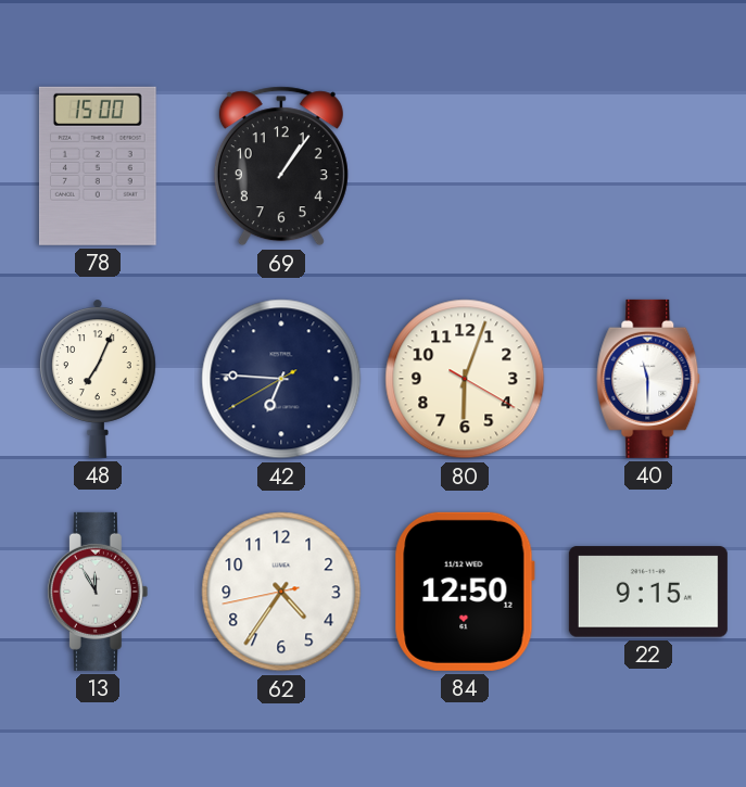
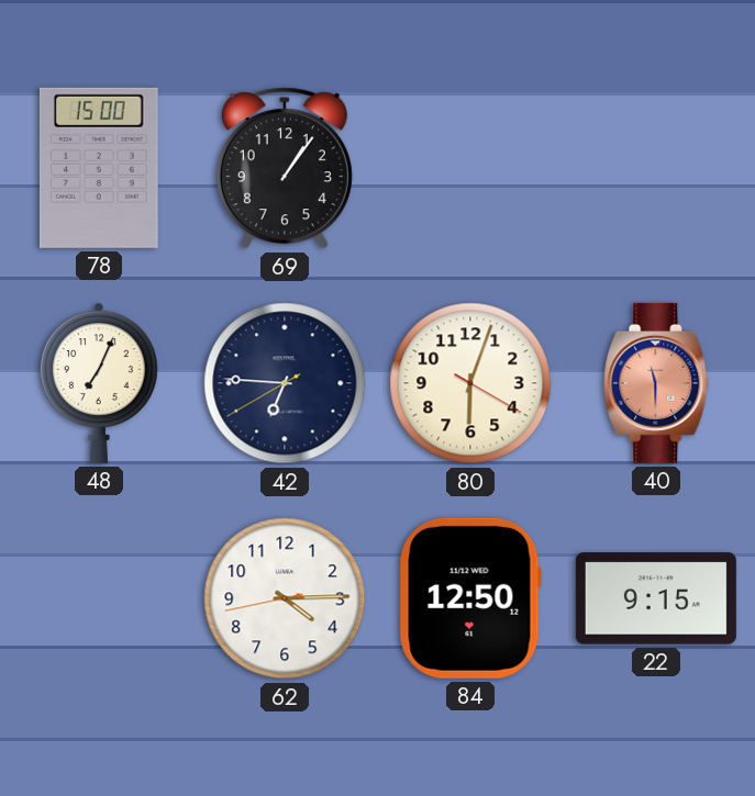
40 dial: white -> salmon
13: 11:55 -> none
62: 4:35 -> 4:14
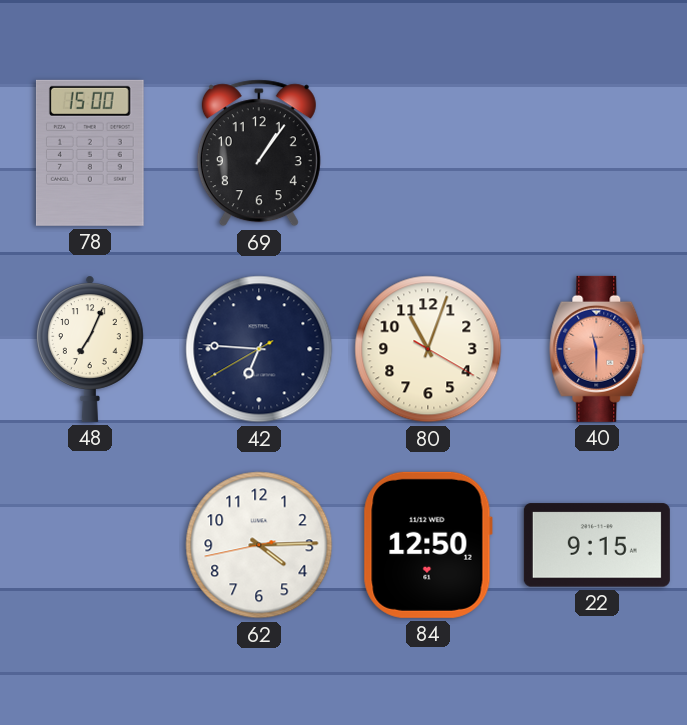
80: 6:03 -> 11:03
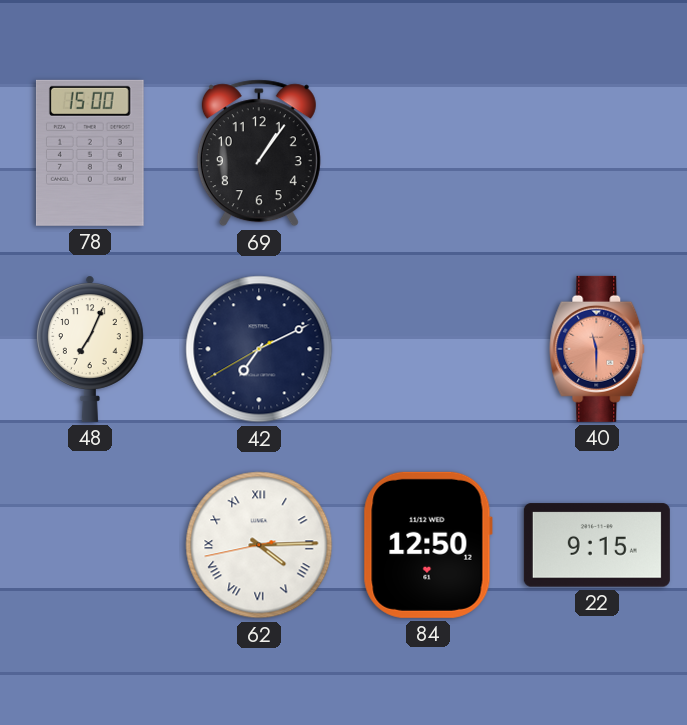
42: 6:45 -> 7:10
80: 11:03 -> none
62 numerals: Arabic -> Roman
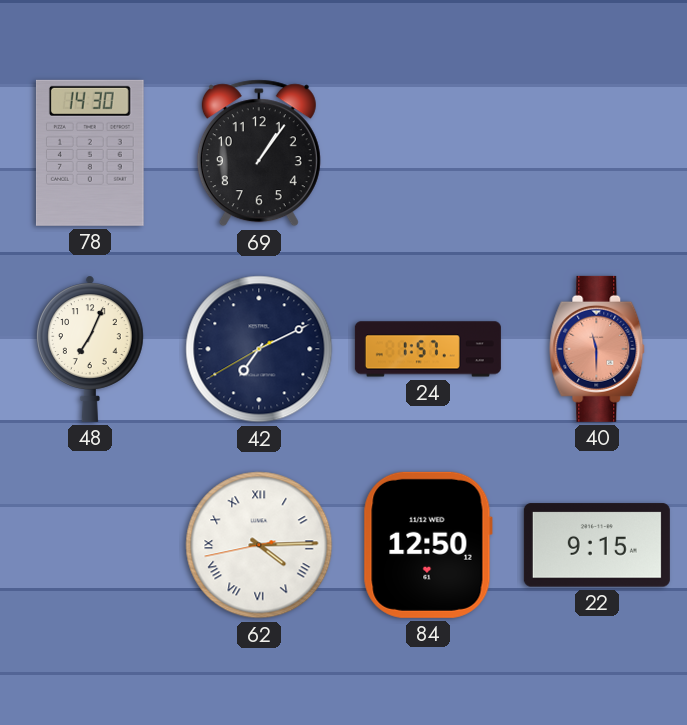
78: 15:00 -> 14:30
24: none -> 1:57
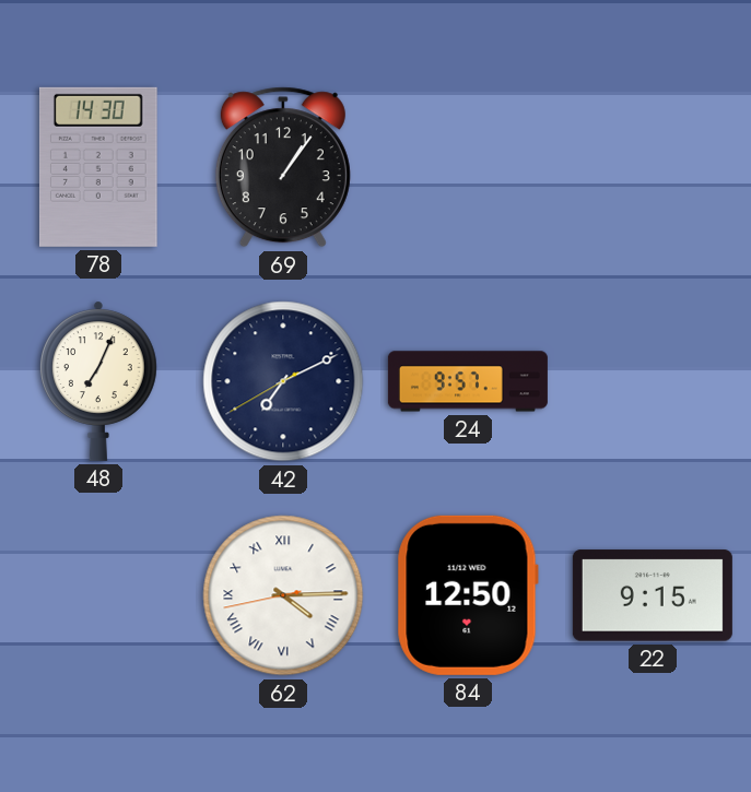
24: 1:57 -> 9:57
40: 11:30 -> none
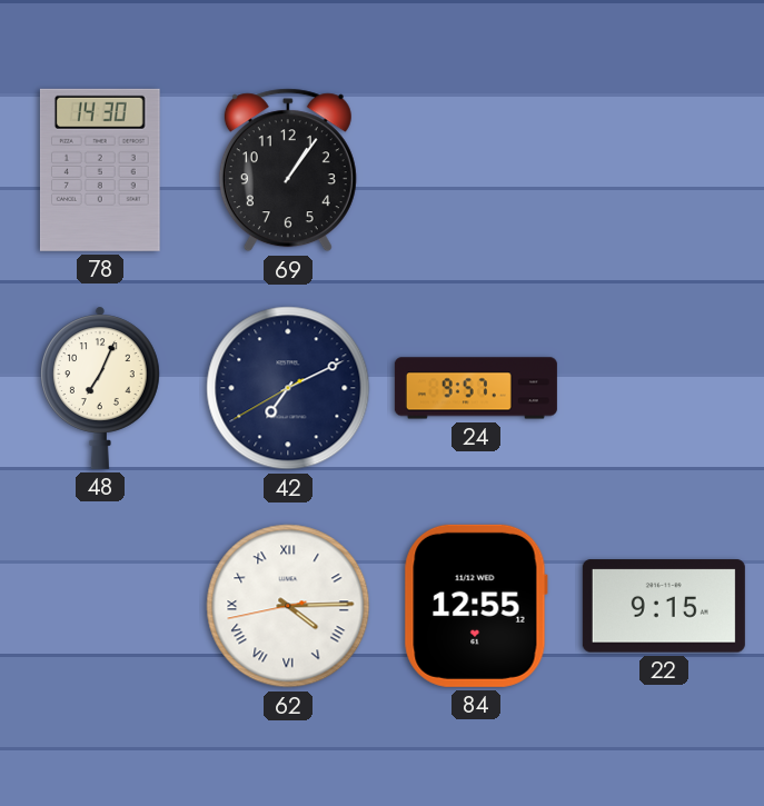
84: 12:50 -> 12:55
